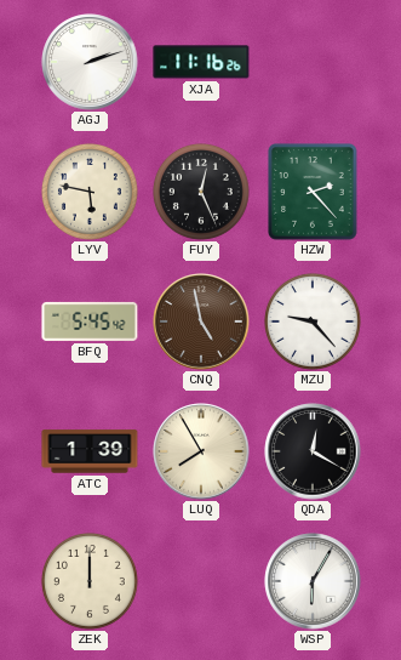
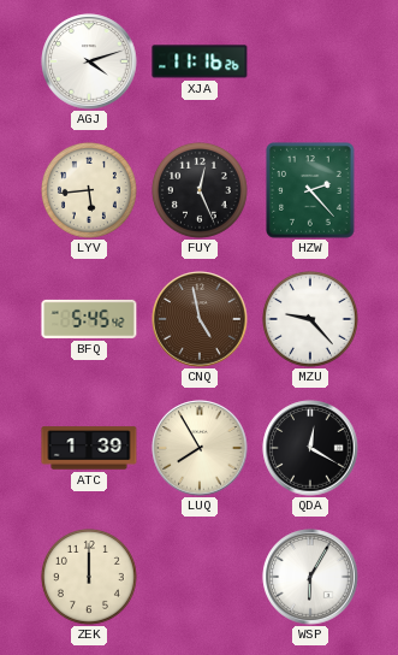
AGJ: 2:12 -> 4:12
LYV: 5:47 -> 5:44
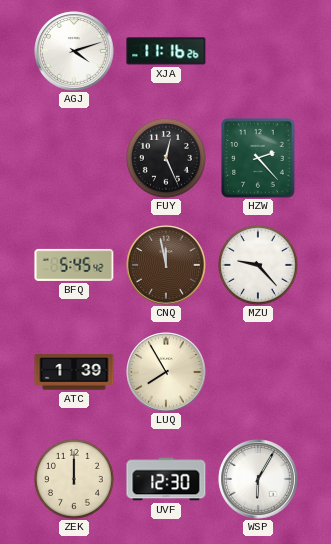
LYV: 5:44 -> none
CNQ: 4:58 -> 11:58
QDA: 12:20 -> none
UVF: none -> 12:30
